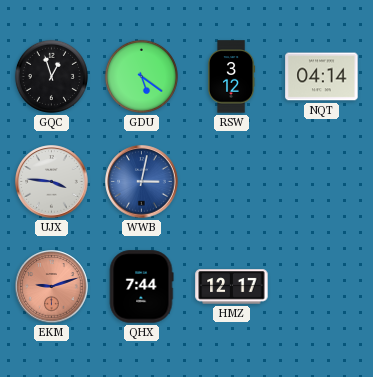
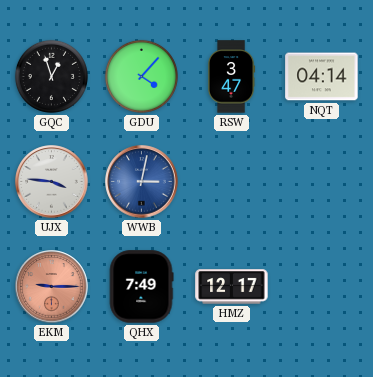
GDU: 5:21 -> 4:07
RSW: 3:12 -> 3:47
EKM: 9:12 -> 9:15
QHX: 7:44 -> 7:49
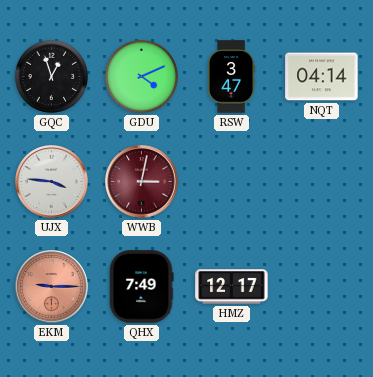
GDU: 4:07 -> 4:11
WWB dial: blue -> burgundy
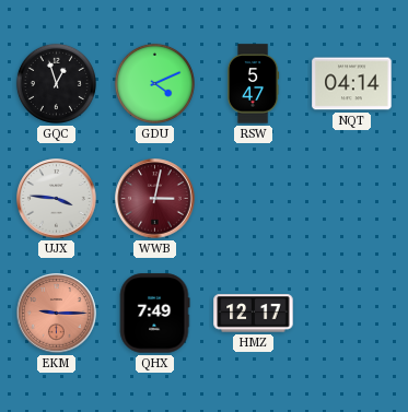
RSW: 3:47 -> 5:47
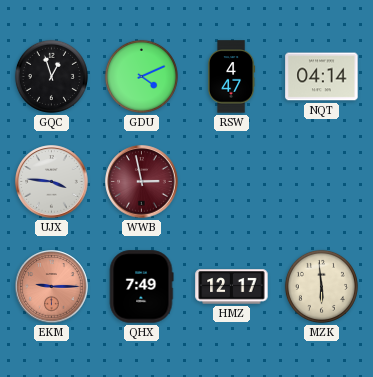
RSW: 5:47 -> 4:47
WWB: 3:02 -> 2:58
MZK: none -> 5:59
